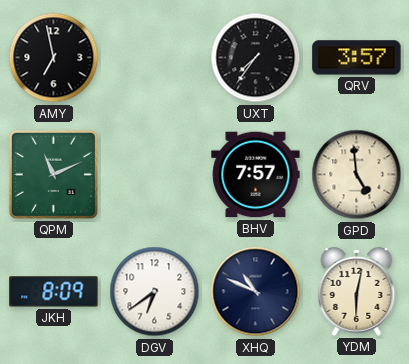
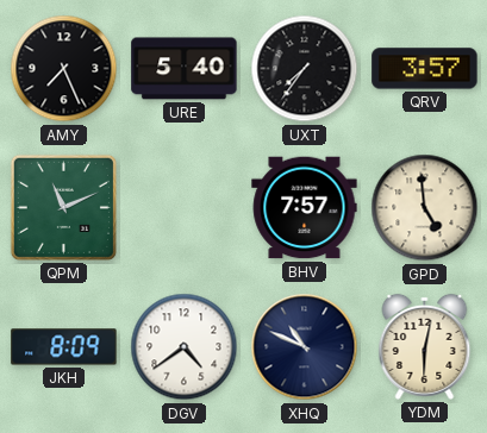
AMY: 6:58 -> 7:26
URE: none -> 5:40
DGV: 6:39 -> 4:39
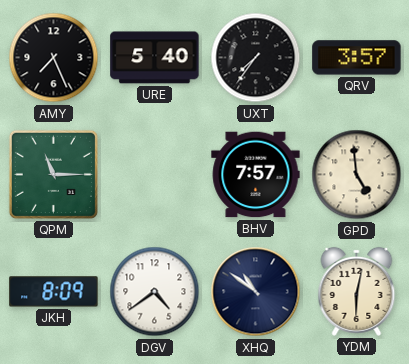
QPM: 11:11 -> 11:15
XHQ: 10:49 -> 10:51
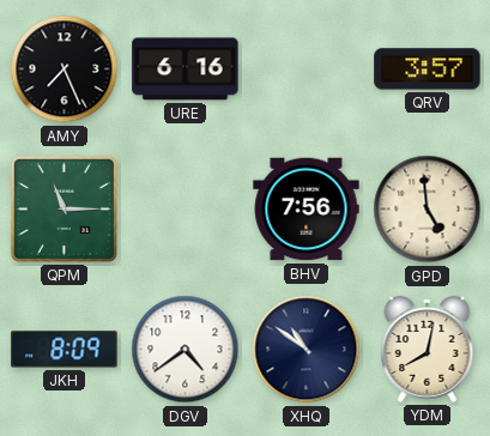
URE: 5:40 -> 6:16
UXT: 7:36 -> none
BHV: 7:57 -> 7:56
YDM: 6:02 -> 8:02
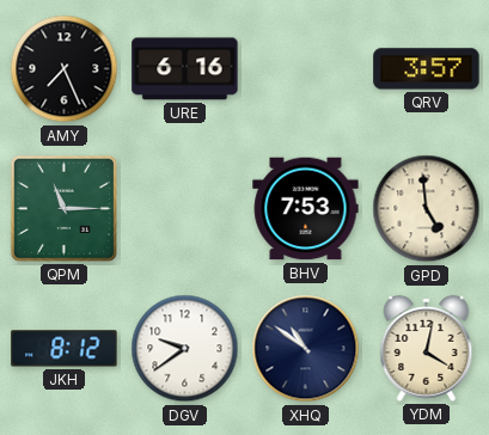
BHV: 7:56 -> 7:53
JKH: 8:09 -> 8:12
DGV: 4:39 -> 9:39
YDM: 8:02 -> 4:02
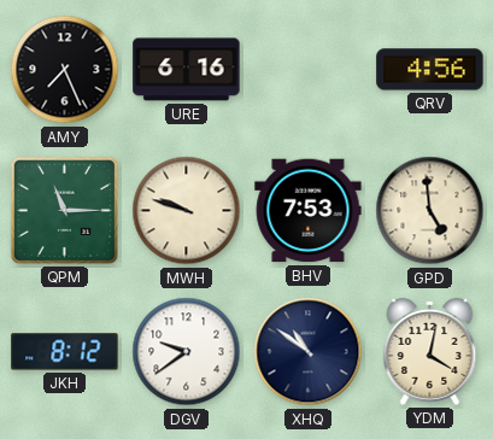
QRV: 3:57 -> 4:56
MWH: none -> 9:48
